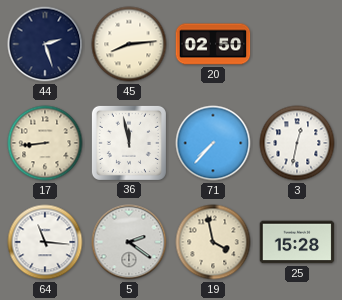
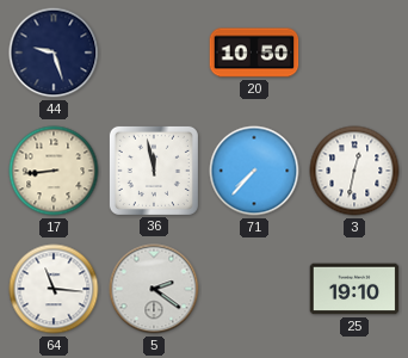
44: 2:27 -> 9:27
45: 8:14 -> none
20: 02:50 -> 10:50
19: 3:58 -> none
25: 15:28 -> 19:10
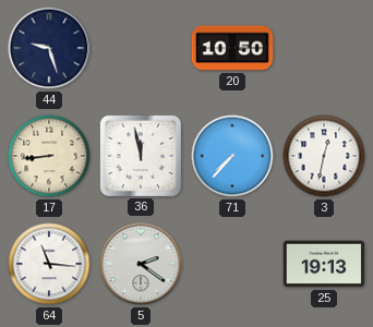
25: 19:10 -> 19:13
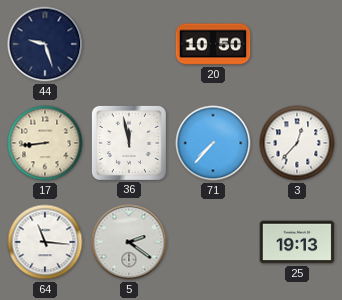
3: 12:32 -> 12:37
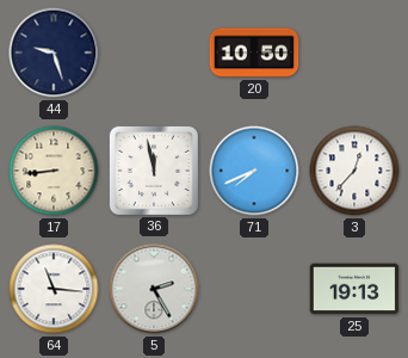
71: 7:37 -> 7:41
5: 2:21 -> 2:25
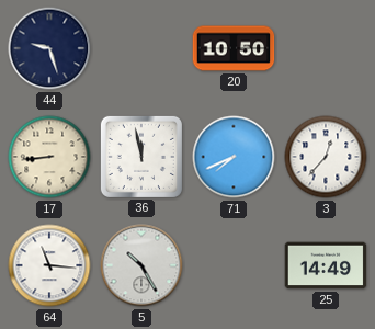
5: 2:25 -> 10:25
25: 19:13 -> 14:49
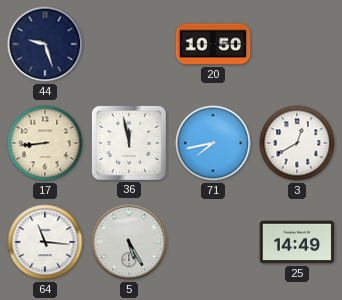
71: 7:41 -> 7:43
3: 12:37 -> 12:40
5: 10:25 -> 5:25
